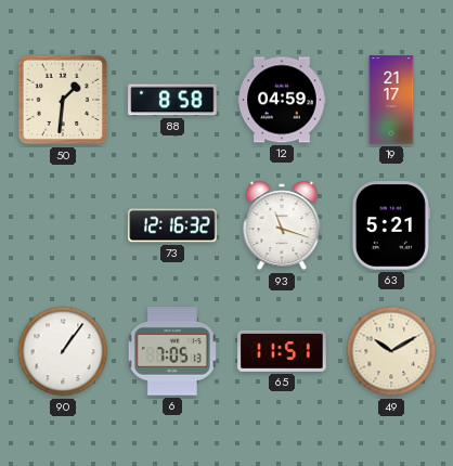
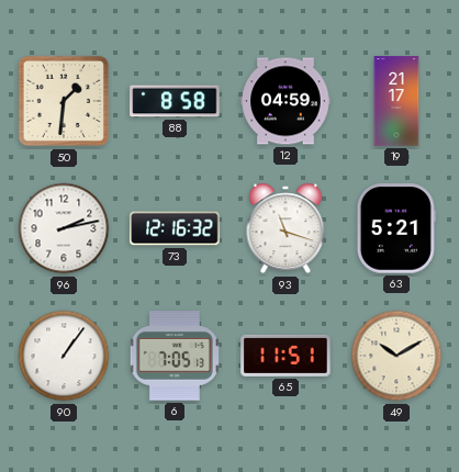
96: none -> 2:13
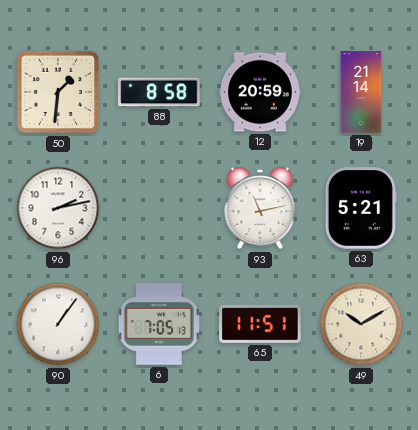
12: 04:59 -> 20:59
19: 21:17 -> 21:14
73: 12:16 -> none
93: 11:18 -> 11:13
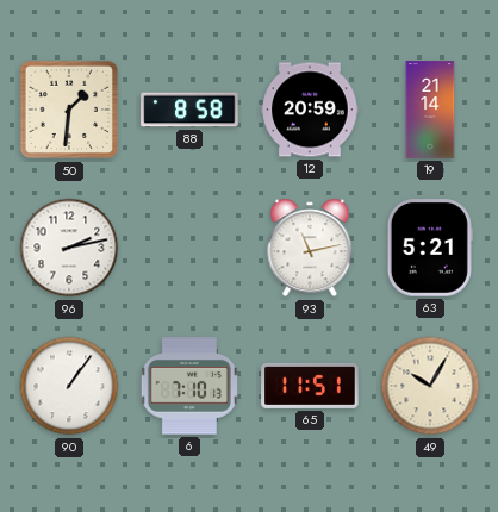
6: 7:05 -> 7:10
49: 10:10 -> 10:05
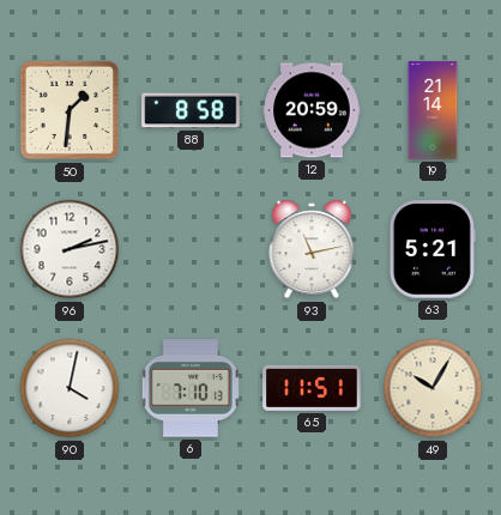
90: 1:06 -> 4:02
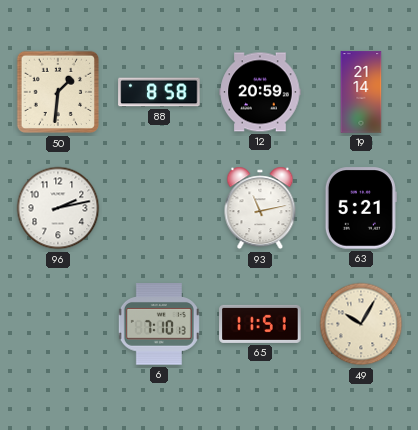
90: 4:02 -> none
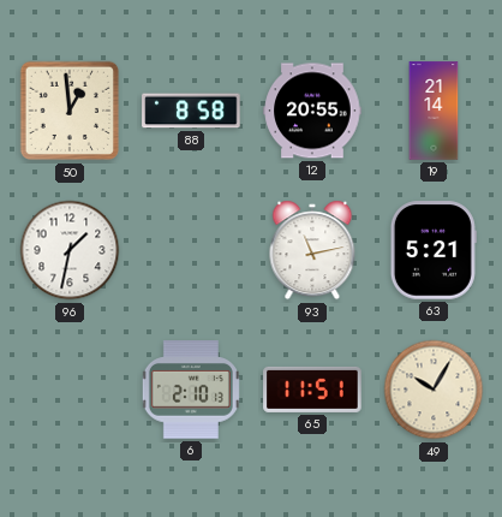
50: 1:31 -> 12:59
12: 20:59 -> 20:55
96: 2:13 -> 1:32
6: 7:10 -> 2:10
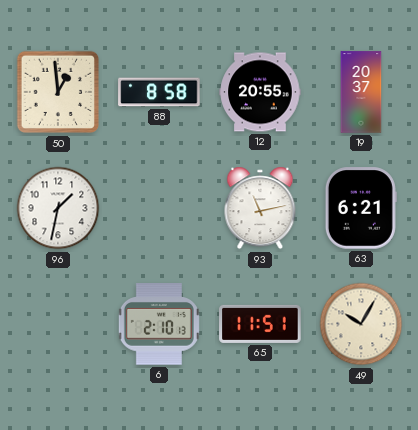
19: 21:14 -> 20:37
63: 5:21 -> 6:21
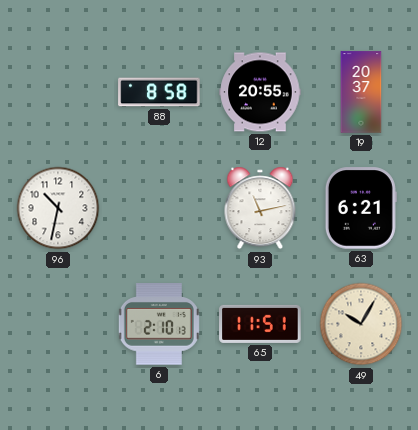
50: 12:59 -> none
96: 1:32 -> 10:32
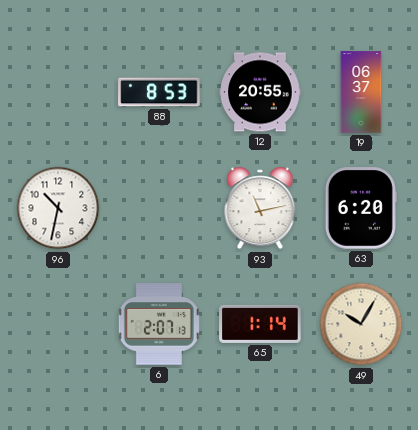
88: 8:58 -> 8:53
19: 20:37 -> 06:37
63: 6:21 -> 6:20
6: 2:10 -> 2:07
65: 11:51 -> 1:14
